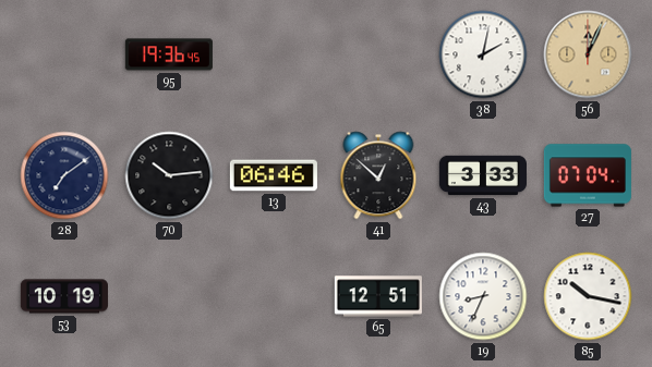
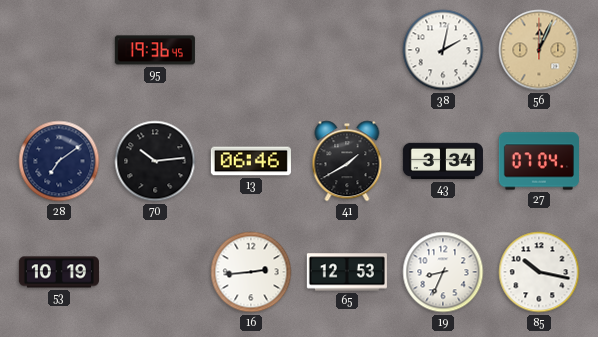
41: 12:52 -> 1:40
43: 3:33 -> 3:34
16: none -> 2:44
65: 12:51 -> 12:53
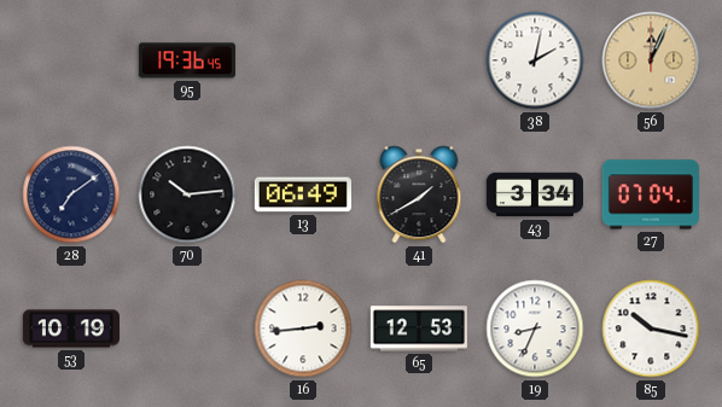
13: 06:46 -> 06:49
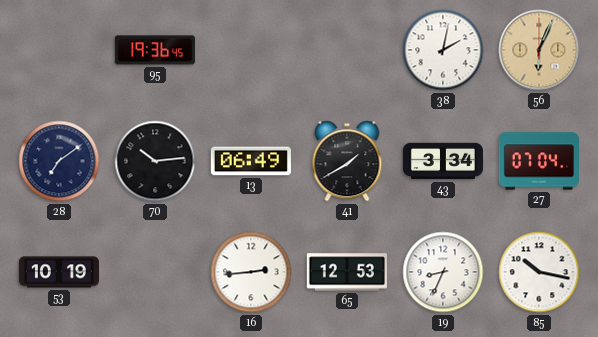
56: 12:04 -> 6:04
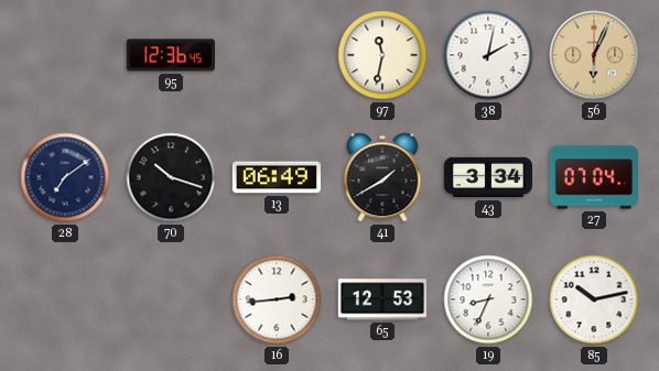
95: 19:36 -> 12:36
97: none -> 11:32
70: 10:14 -> 10:18
53: 10:19 -> none
85: 10:17 -> 10:13
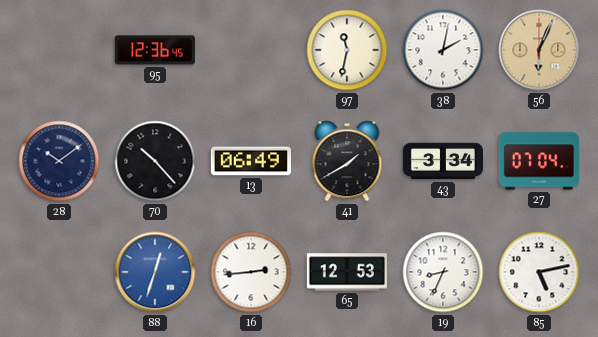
28: 7:09 -> 10:09
70: 10:18 -> 10:23
88: none -> 12:33
85: 10:13 -> 5:13
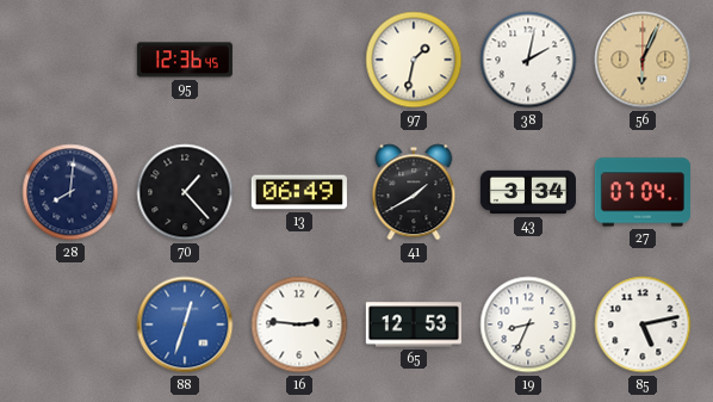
97: 11:32 -> 1:32
28: 10:09 -> 8:01
70: 10:23 -> 1:23
16: 2:44 -> 2:46
